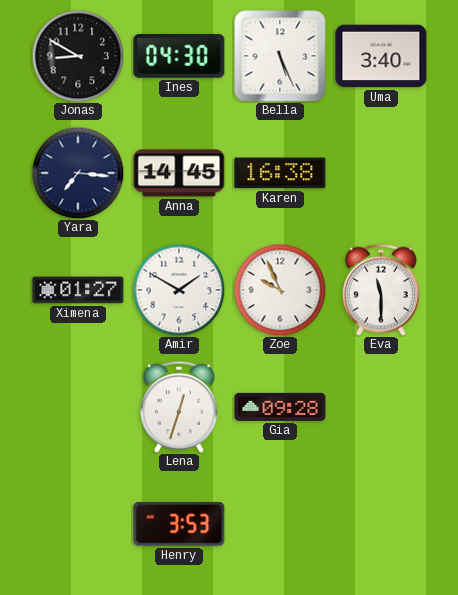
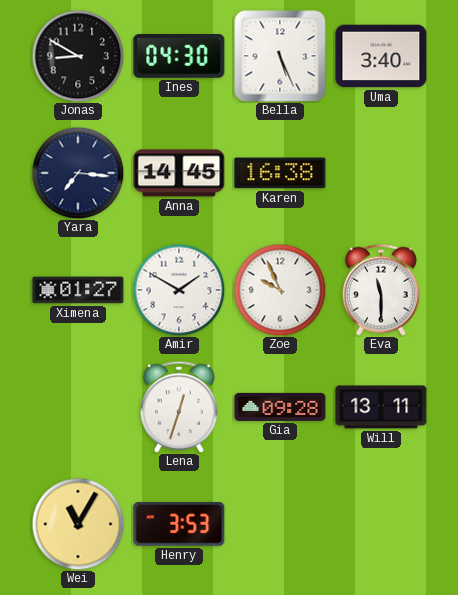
Will: none -> 13:11
Wei: none -> 11:05
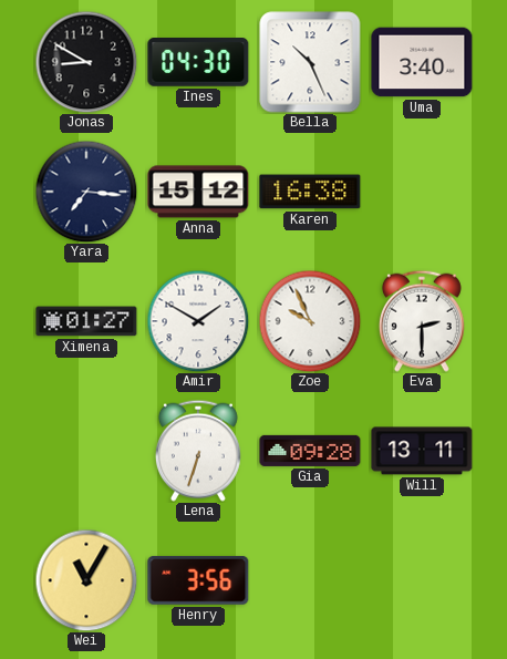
Bella: 5:26 -> 10:26
Anna: 14:45 -> 15:12
Eva: 11:30 -> 2:30
Lena: 12:33 -> 6:33
Henry: 3:53 -> 3:56
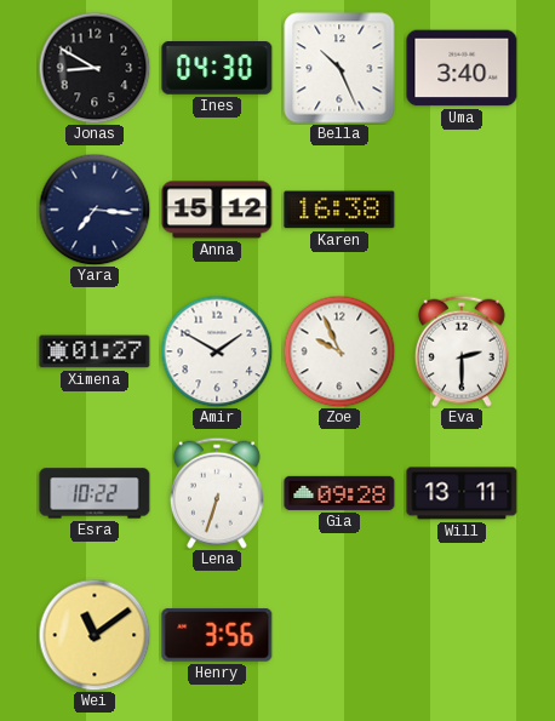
Esra: none -> 10:22
Wei: 11:05 -> 11:09
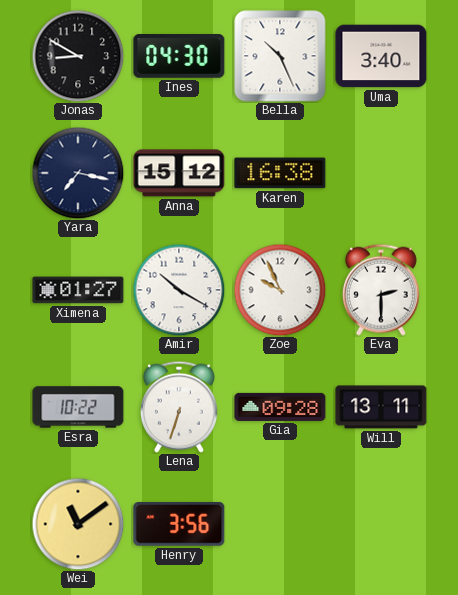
Yara: 7:16 -> 7:17
Amir: 1:50 -> 10:20
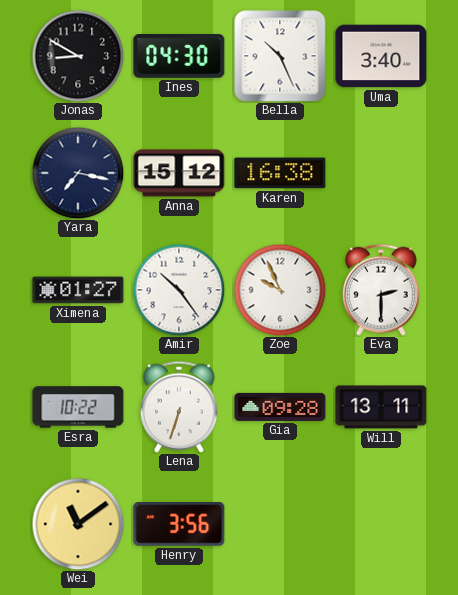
Amir: 10:20 -> 10:24
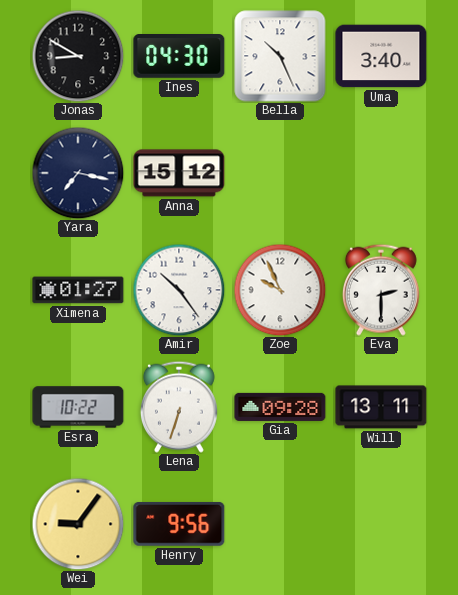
Karen: 16:38 -> none
Wei: 11:09 -> 9:06
Henry: 3:56 -> 9:56
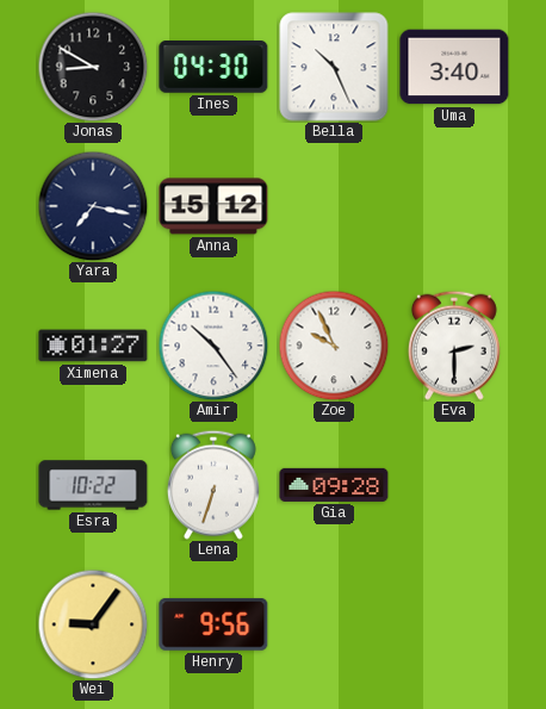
Will: 13:11 -> none
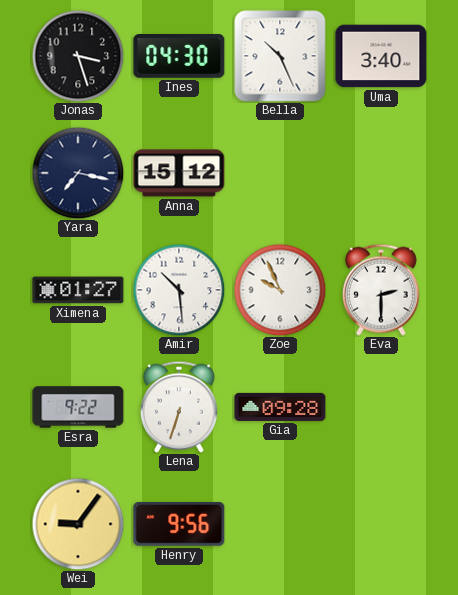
Jonas: 8:50 -> 3:27
Amir: 10:24 -> 10:29
Esra: 10:22 -> 9:22
